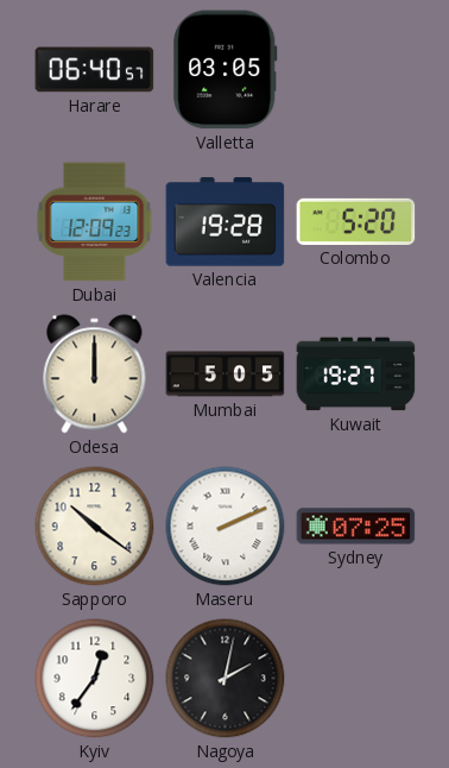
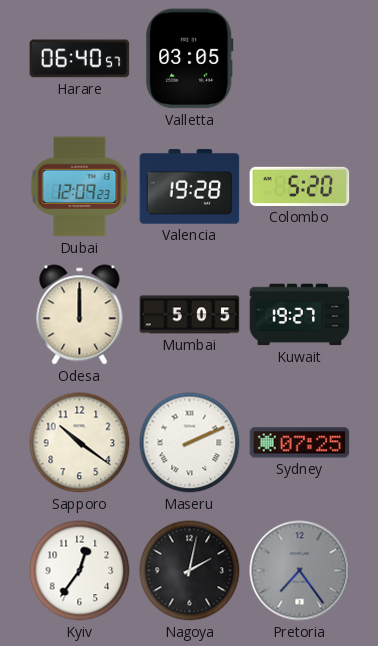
Pretoria: none -> 7:24
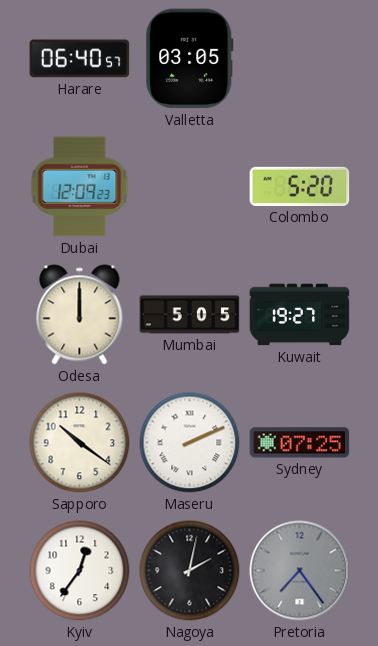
Valencia: 19:28 -> none
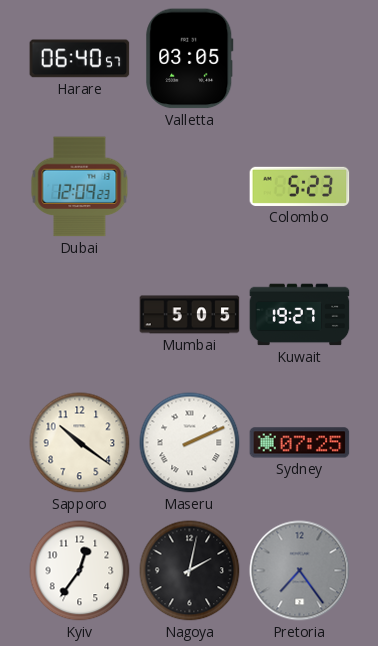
Colombo: 5:20 -> 5:23
Odesa: 12:00 -> none
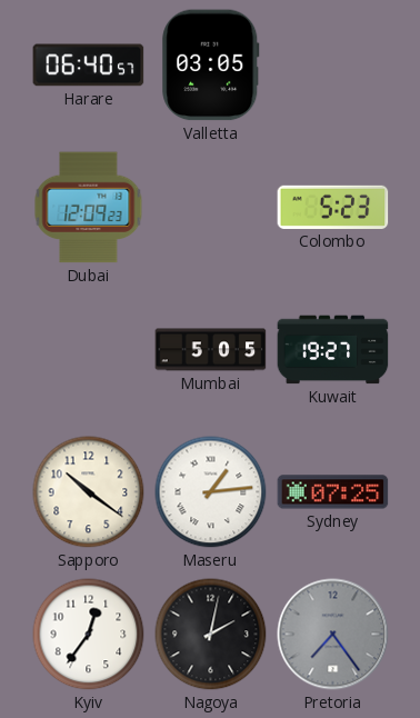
Maseru: 2:11 -> 1:14
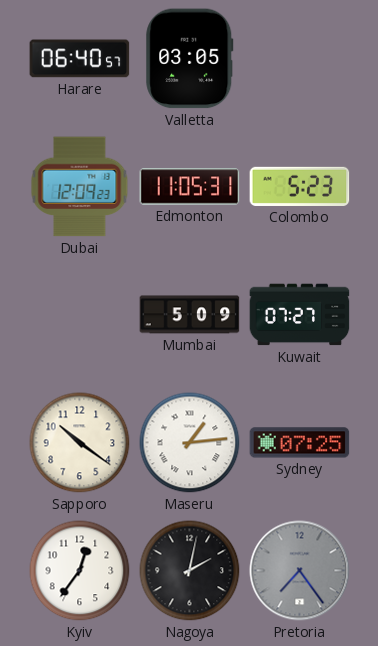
Edmonton: none -> 11:05
Mumbai: 5:05 -> 5:09
Kuwait: 19:27 -> 07:27
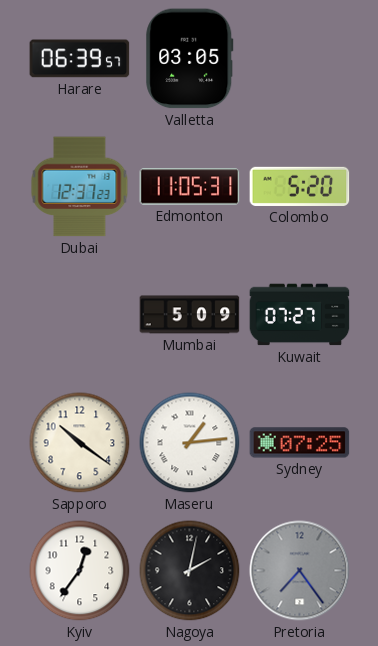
Harare: 06:40 -> 06:39
Dubai: 12:09 -> 12:37
Colombo: 5:23 -> 5:20
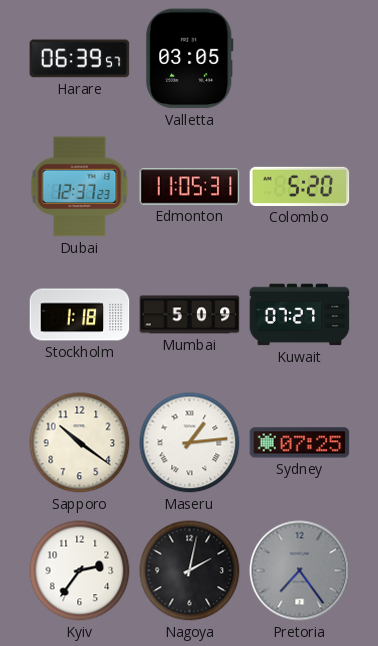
Stockholm: none -> 1:18
Kyiv: 12:36 -> 2:36
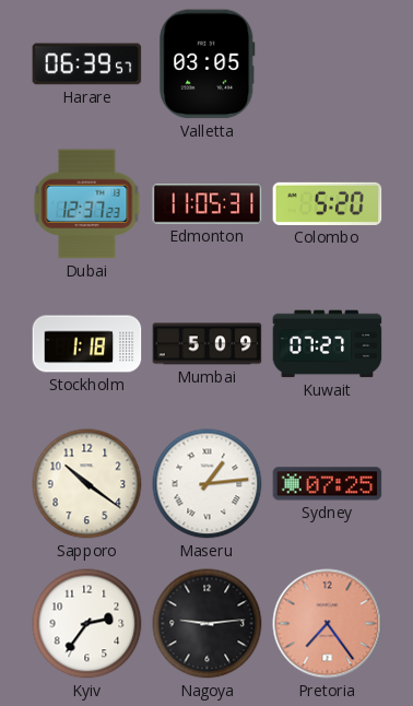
Nagoya: 2:02 -> 9:14
Pretoria dial: grey -> salmon
